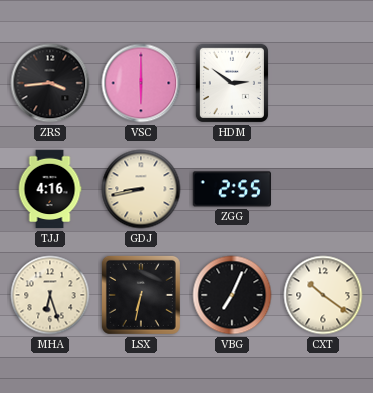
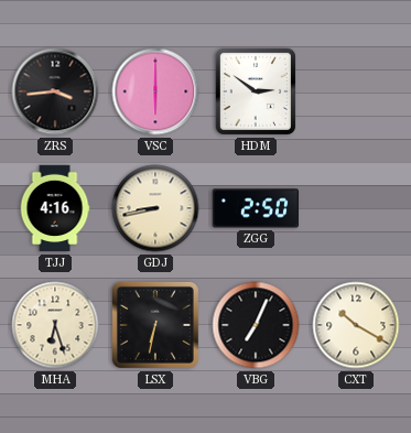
ZGG: 2:55 -> 2:50
CXT: 10:21 -> 10:20
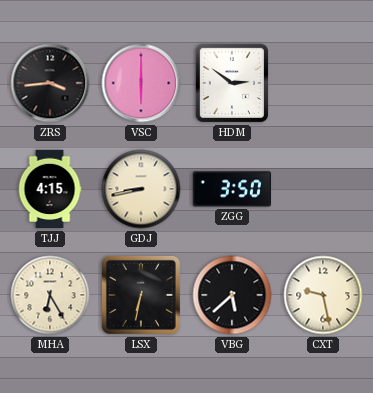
TJJ: 4:16 -> 4:15
ZGG: 2:50 -> 3:50
MHA: 6:27 -> 6:25
VBG: 7:04 -> 5:38
CXT: 10:20 -> 9:28
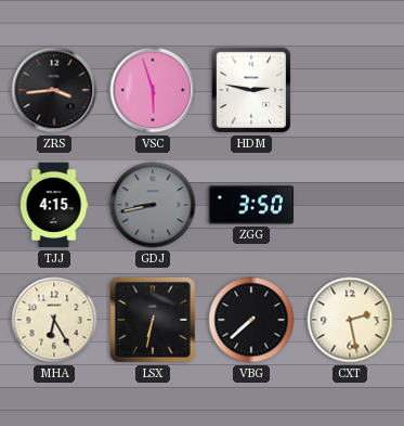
VSC: 6:00 -> 5:57
HDM: 2:51 -> 2:47
GDJ dial: cream -> grey
VBG: 5:38 -> 7:38
CXT: 9:28 -> 2:28
